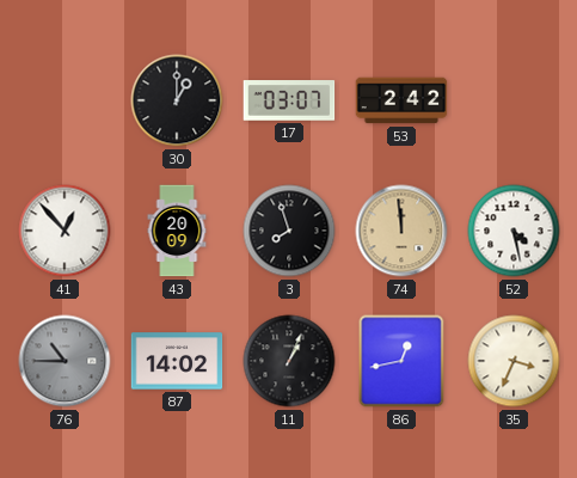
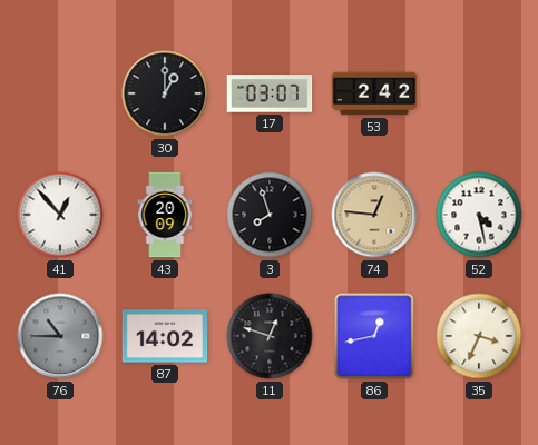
74: 11:59 -> 12:46
11: 1:04 -> 12:48
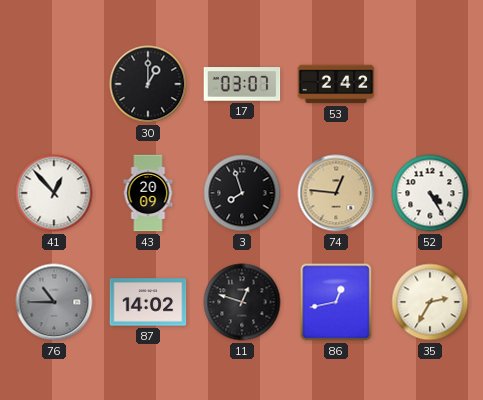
52: 4:28 -> 4:25
35: 3:34 -> 2:35
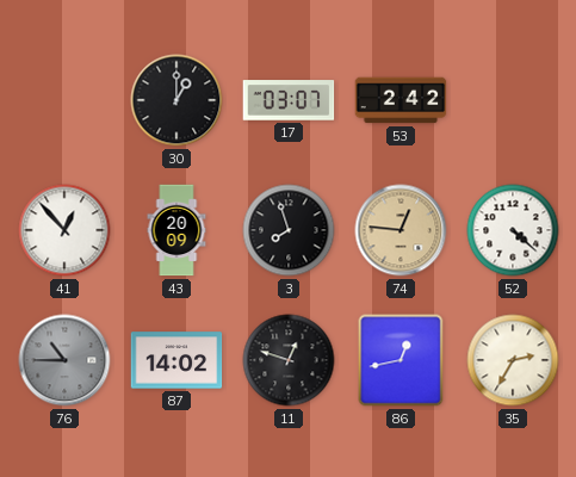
52: 4:25 -> 4:22
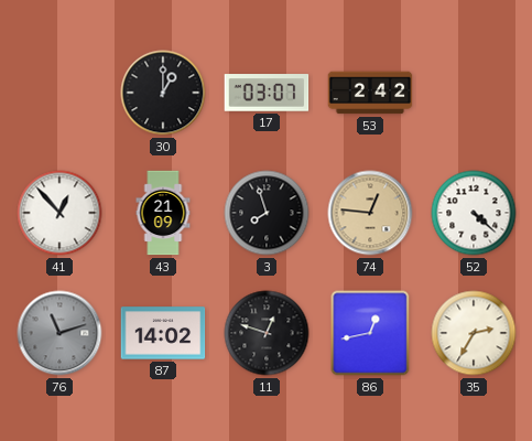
43: 20:09 -> 21:09
76: 10:45 -> 11:12
